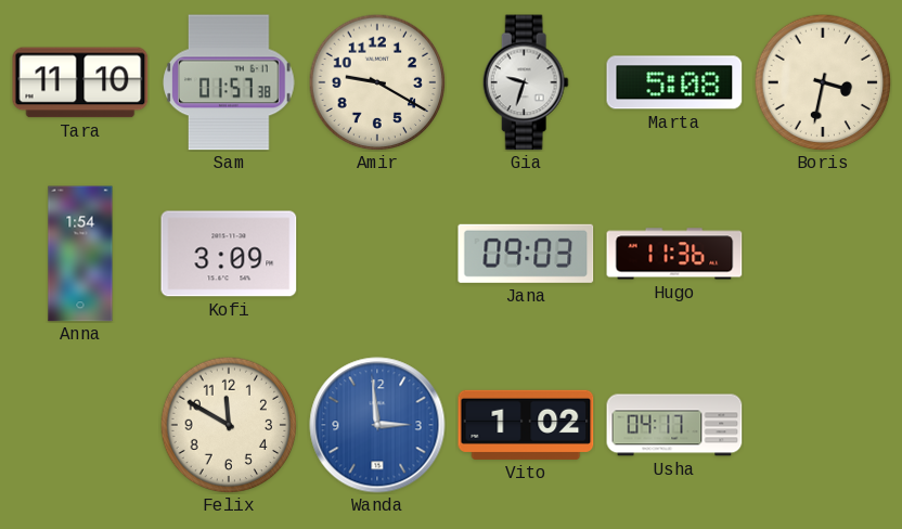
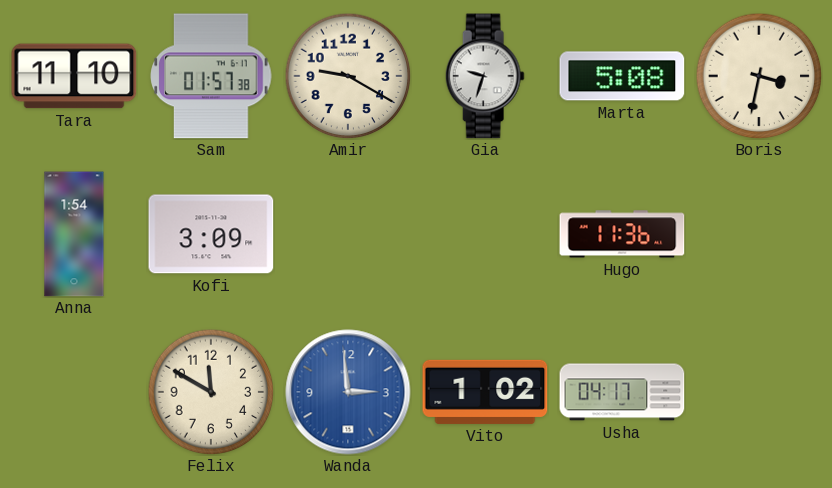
Jana: 09:03 -> none
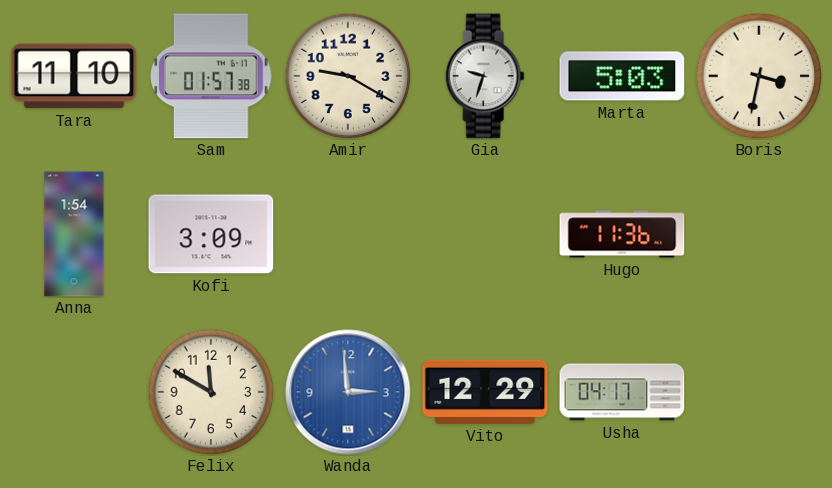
Marta: 5:08 -> 5:03
Vito: 1:02 -> 12:29
